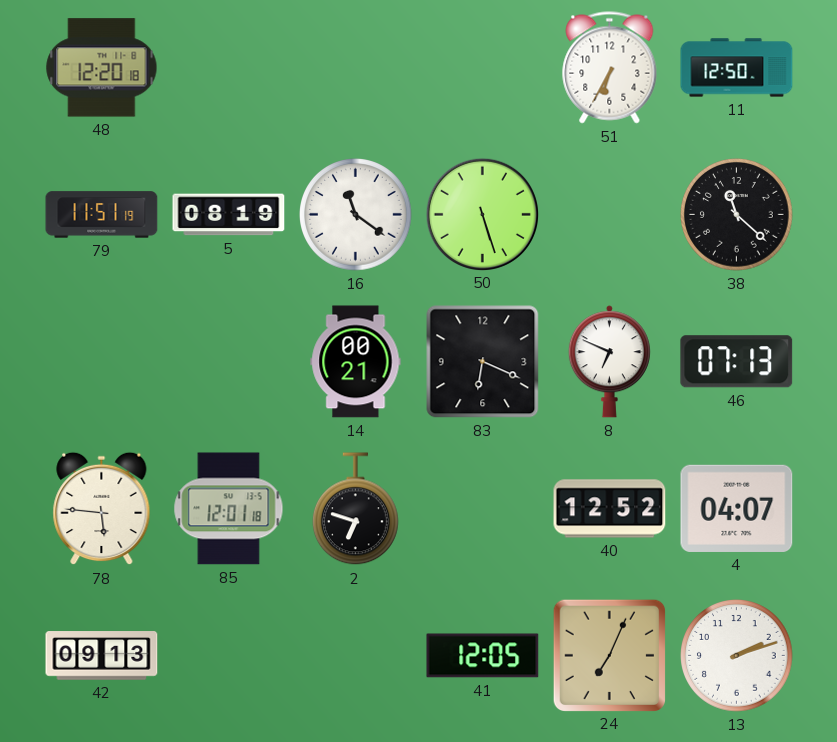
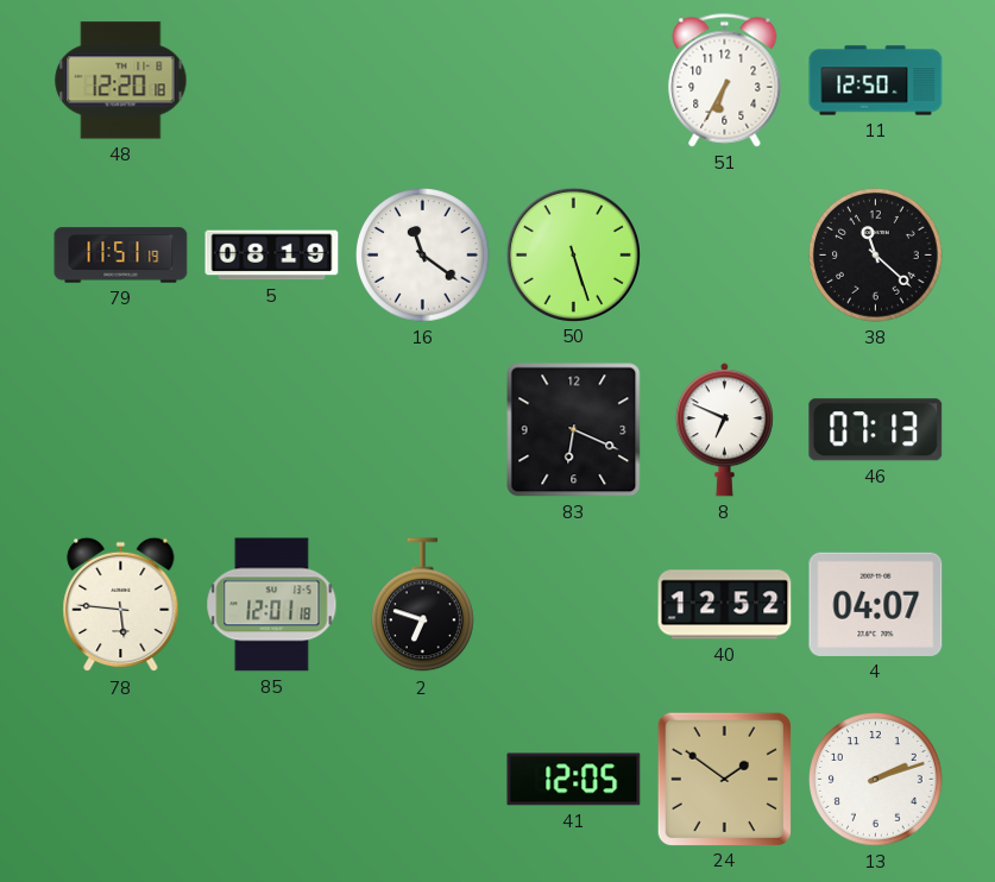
14: 00:21 -> none
42: 09:13 -> none
24: 7:04 -> 1:51
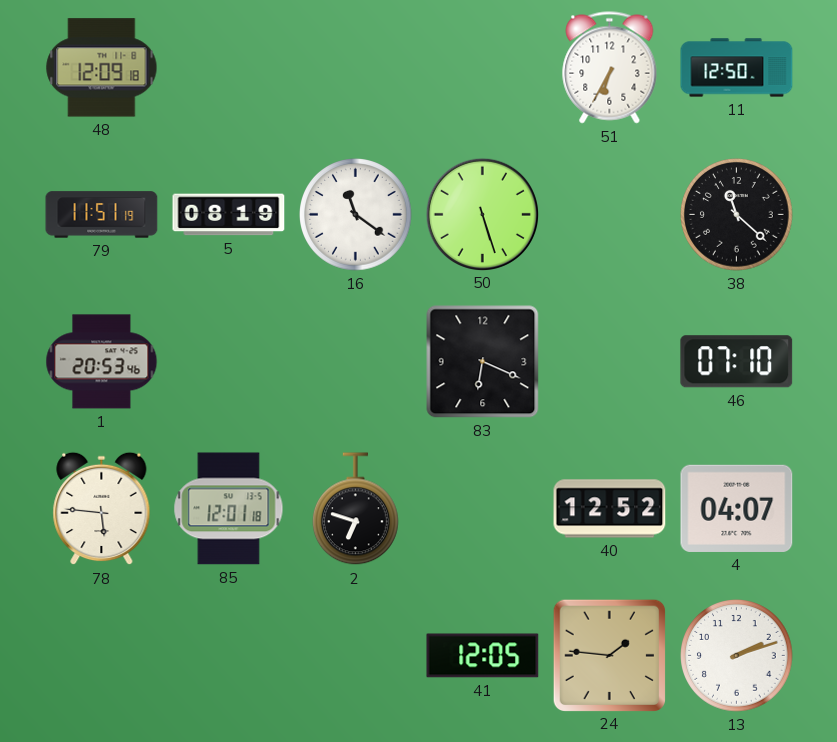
48: 12:20 -> 12:09
1: none -> 20:53
8: 6:49 -> none
46: 07:13 -> 07:10
24: 1:51 -> 1:46
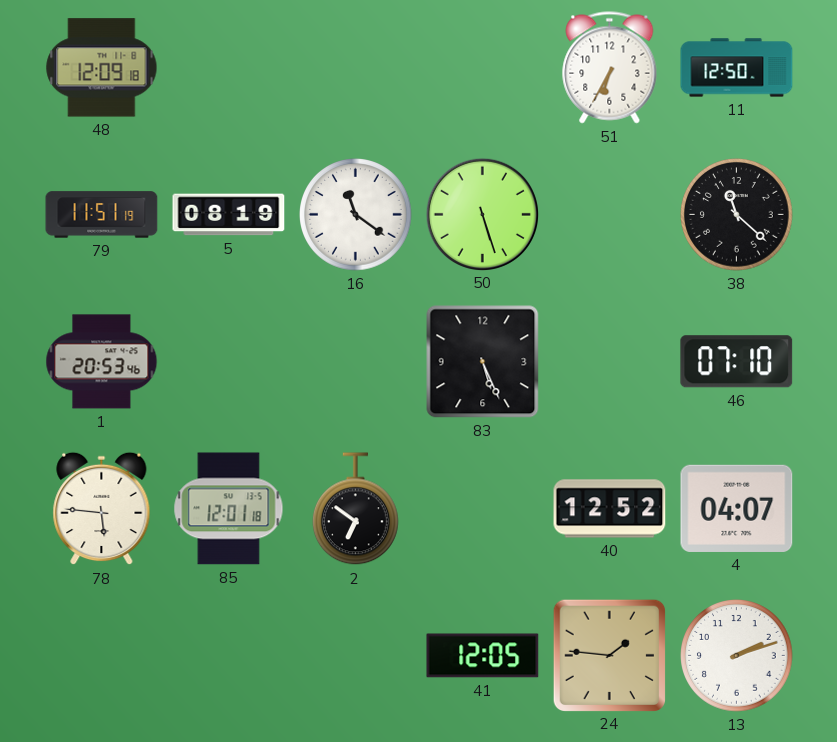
83: 6:19 -> 5:26
2: 6:48 -> 6:51
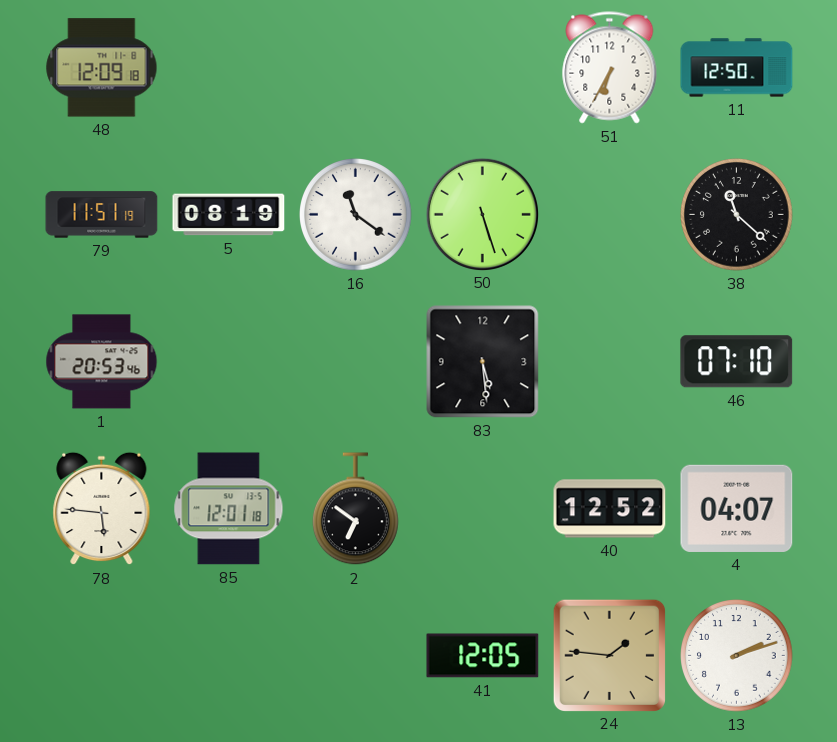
83: 5:26 -> 5:29
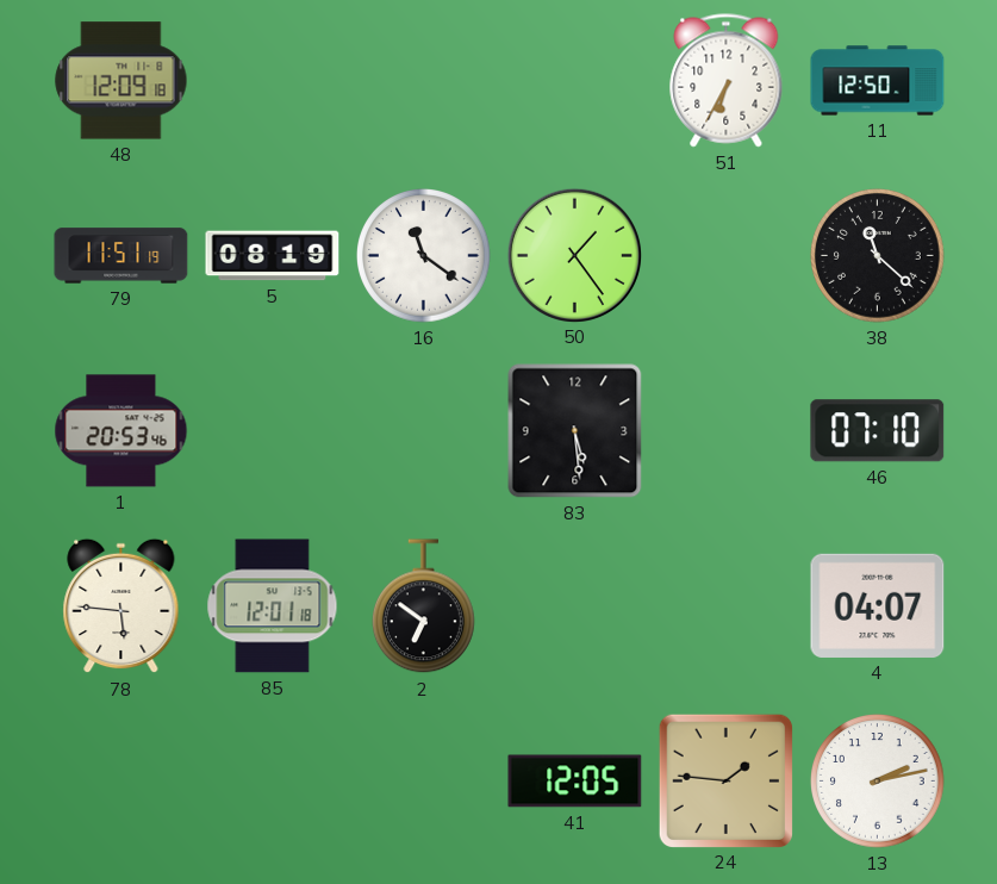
50: 5:27 -> 1:24
40: 12:52 -> none
13: 2:12 -> 2:13
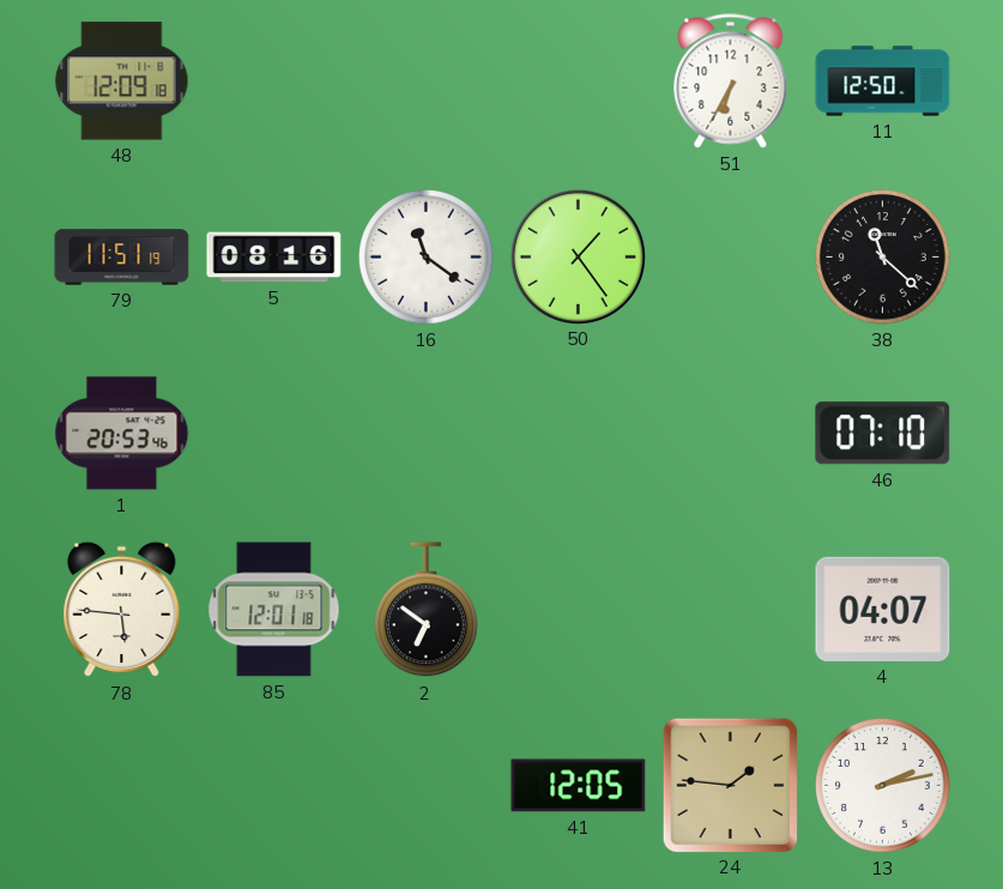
5: 08:19 -> 08:16
83: 5:29 -> none
